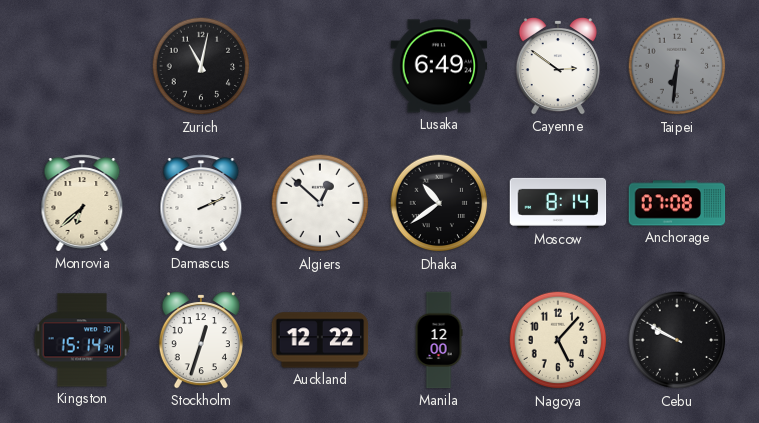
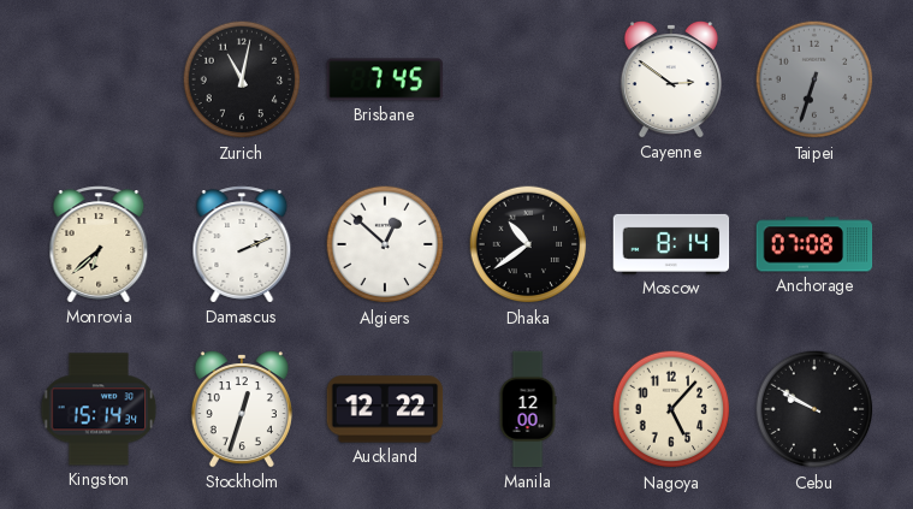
Brisbane: none -> 7:45
Lusaka: 6:49 -> none
Taipei: 6:31 -> 6:33
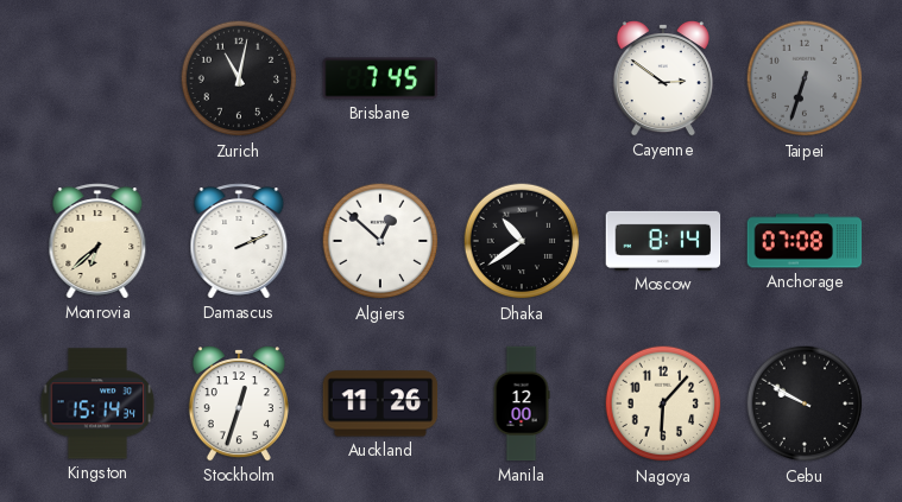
Auckland: 12:22 -> 11:26
Nagoya: 5:07 -> 6:07
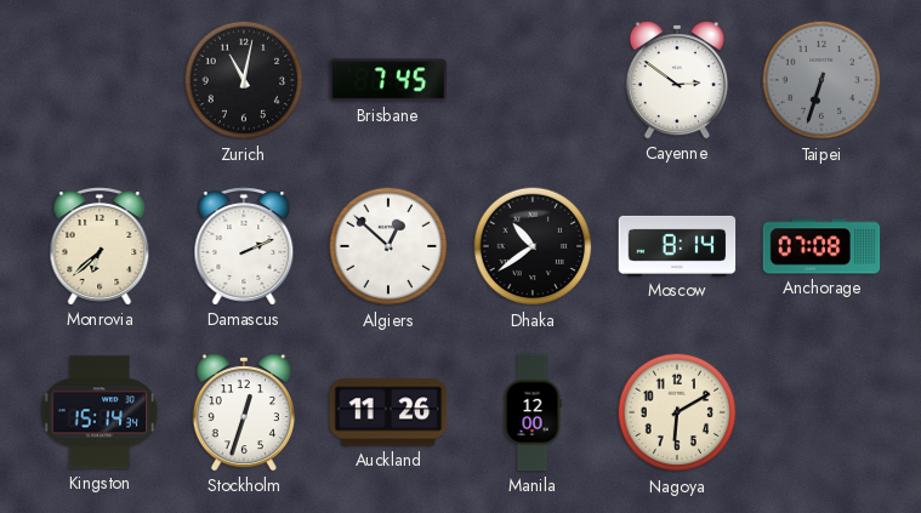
Nagoya: 6:07 -> 6:10
Cebu: 9:50 -> none
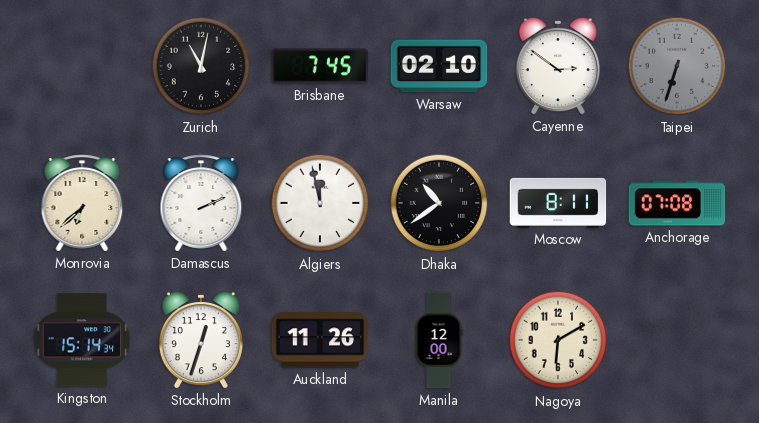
Warsaw: none -> 02:10
Algiers: 12:52 -> 11:58
Moscow: 8:14 -> 8:11
